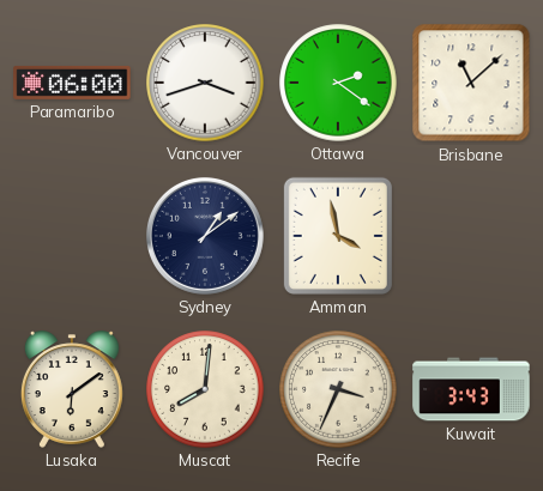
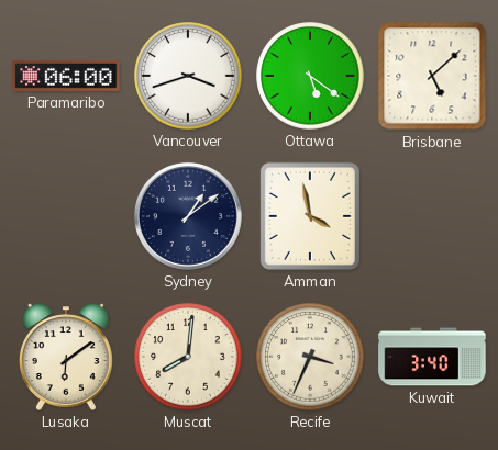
Ottawa: 2:21 -> 5:21
Brisbane: 11:08 -> 5:08
Kuwait: 3:43 -> 3:40
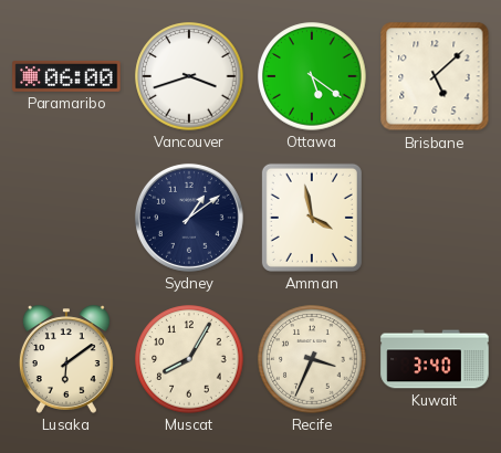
Muscat: 8:01 -> 8:05
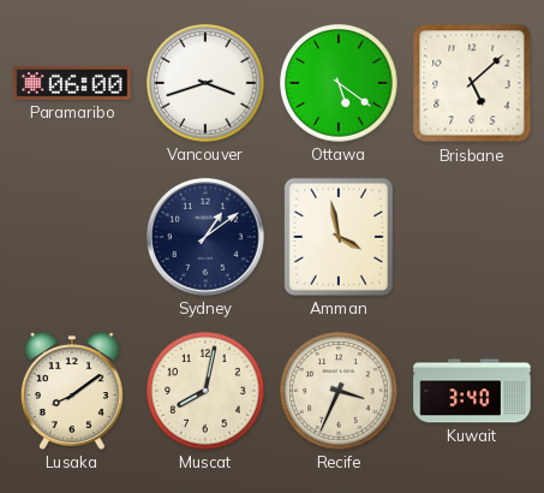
Lusaka: 6:09 -> 8:09
Muscat: 8:05 -> 8:02
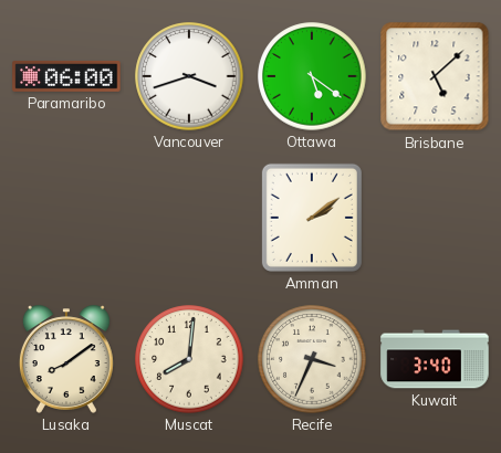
Sydney: 1:09 -> none
Amman: 3:58 -> 2:09
Muscat: 8:02 -> 8:01
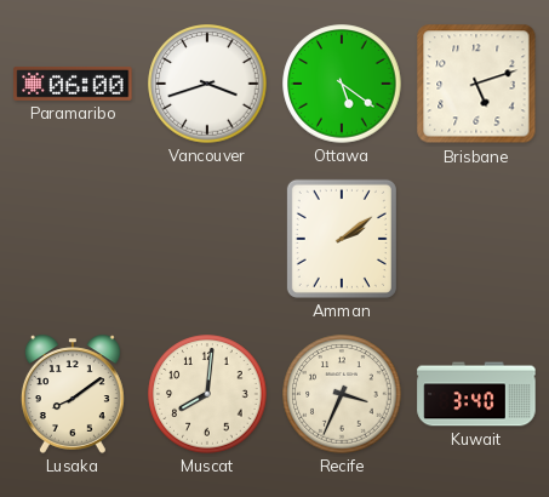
Brisbane: 5:08 -> 5:12
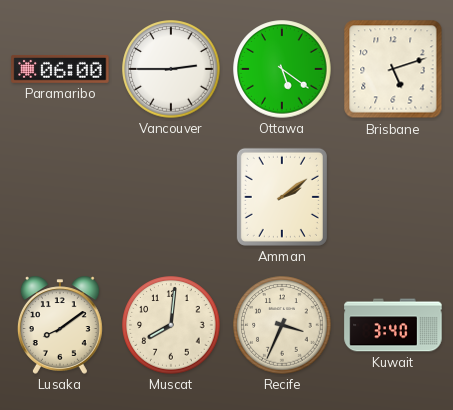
Vancouver: 3:42 -> 2:45
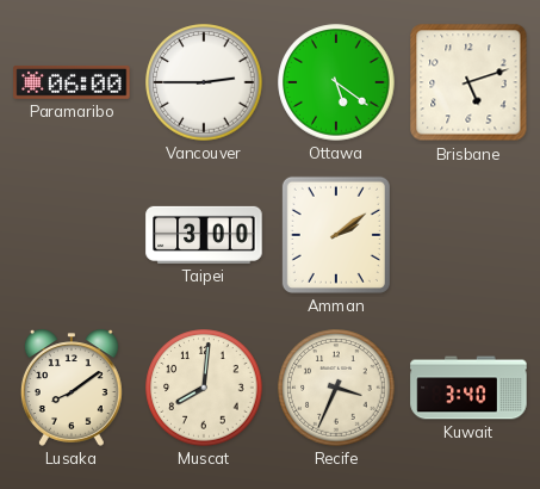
Taipei: none -> 3:00
